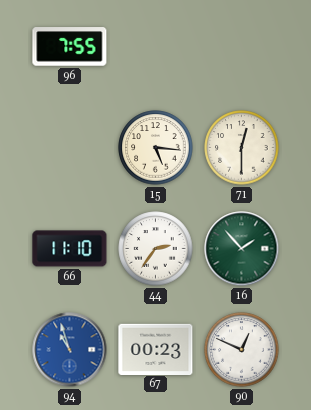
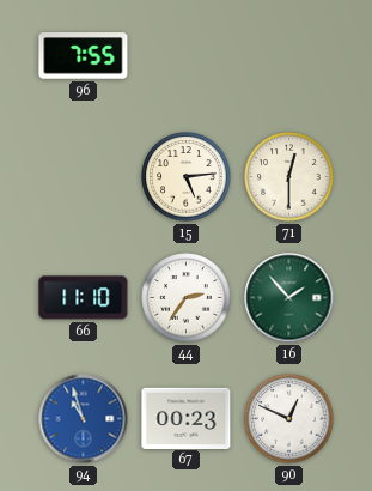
15: 5:16 -> 5:14
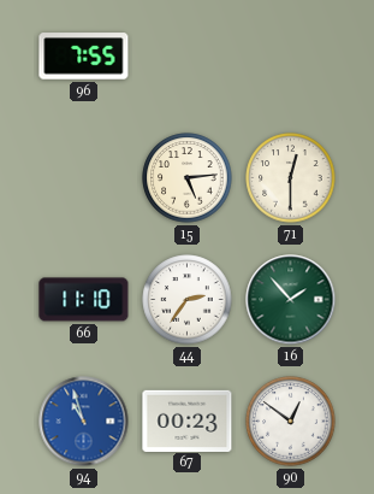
90: 12:49 -> 12:51
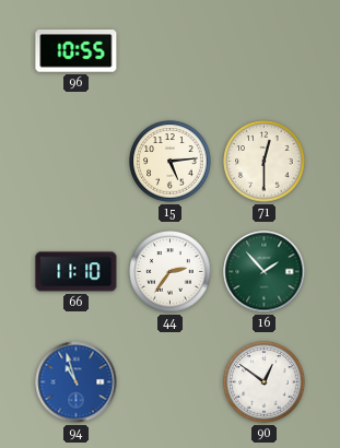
96: 7:55 -> 10:55
67: 00:23 -> none
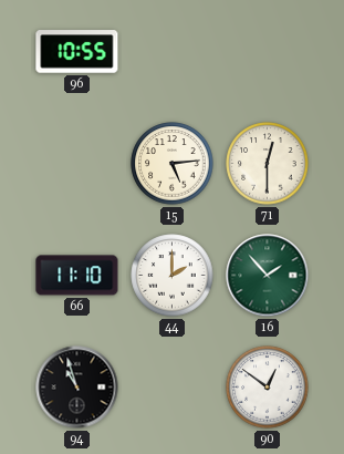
44: 2:36 -> 2:00
94 dial: blue -> black
